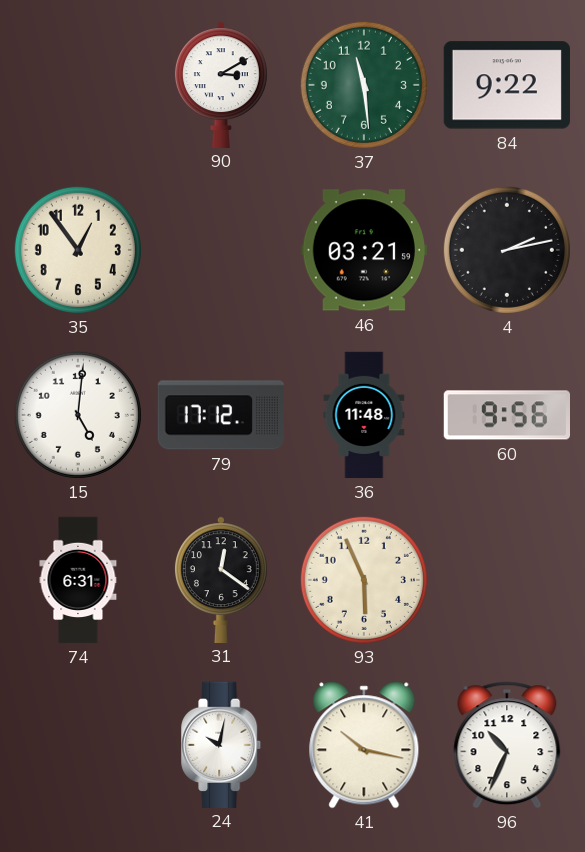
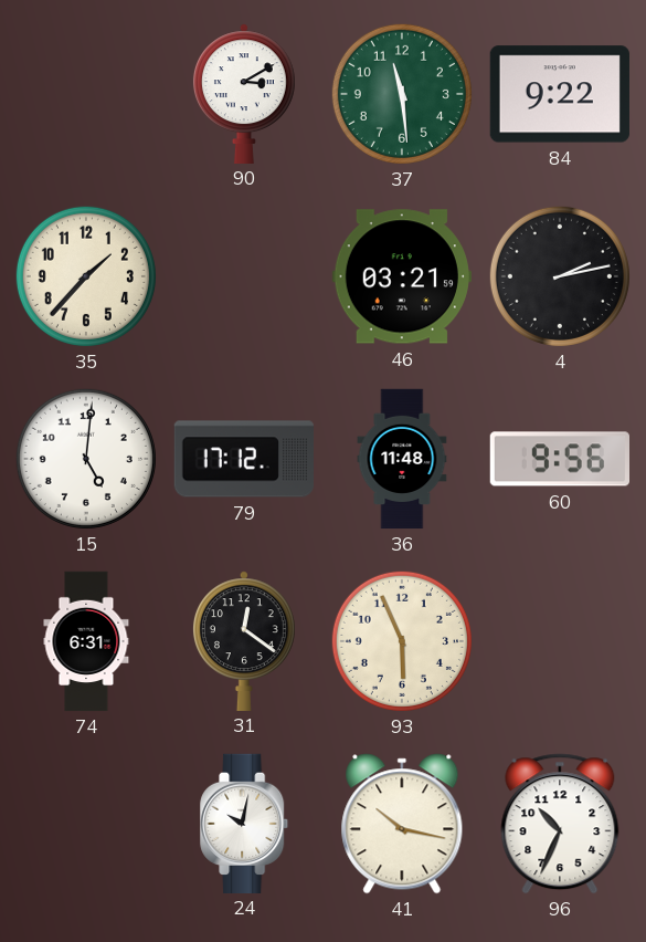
35: 12:54 -> 1:37
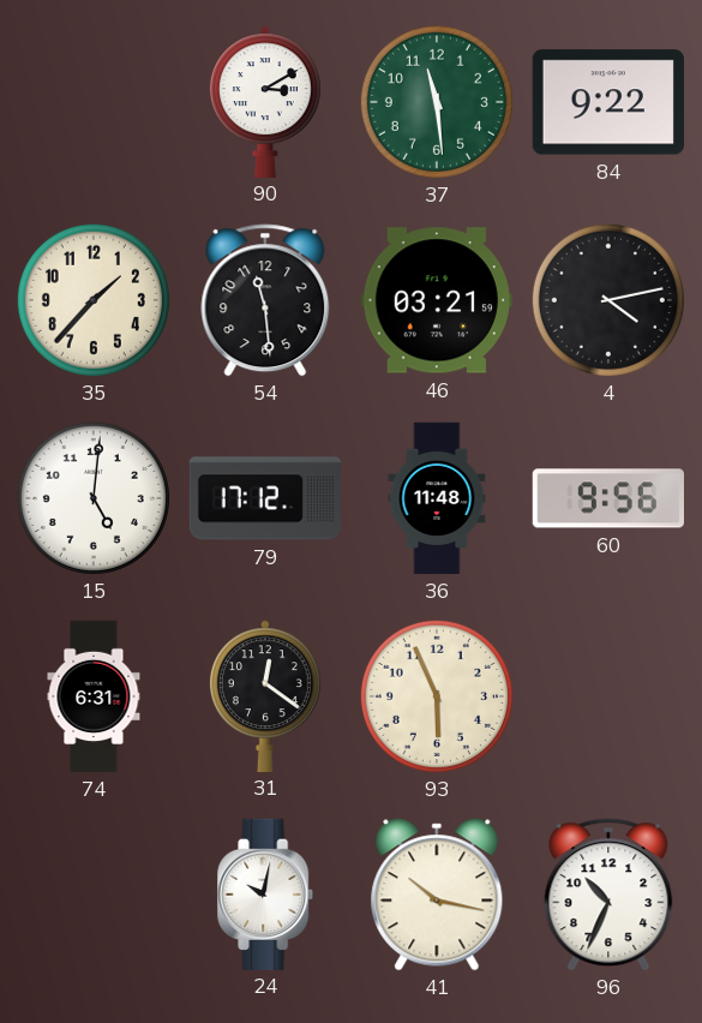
54: none -> 11:29
4: 2:13 -> 4:13
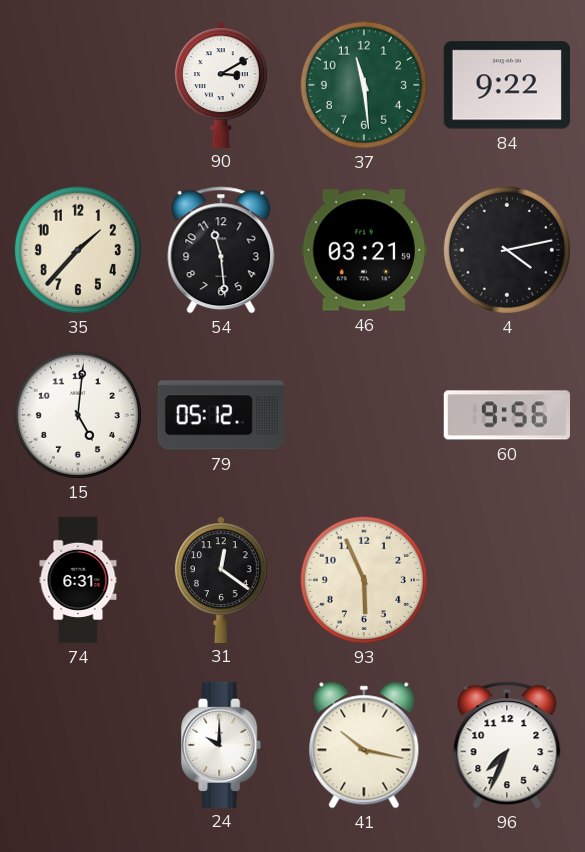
79: 17:12 -> 05:12
36: 11:48 -> none
24: 10:02 -> 10:00
96: 10:34 -> 7:34
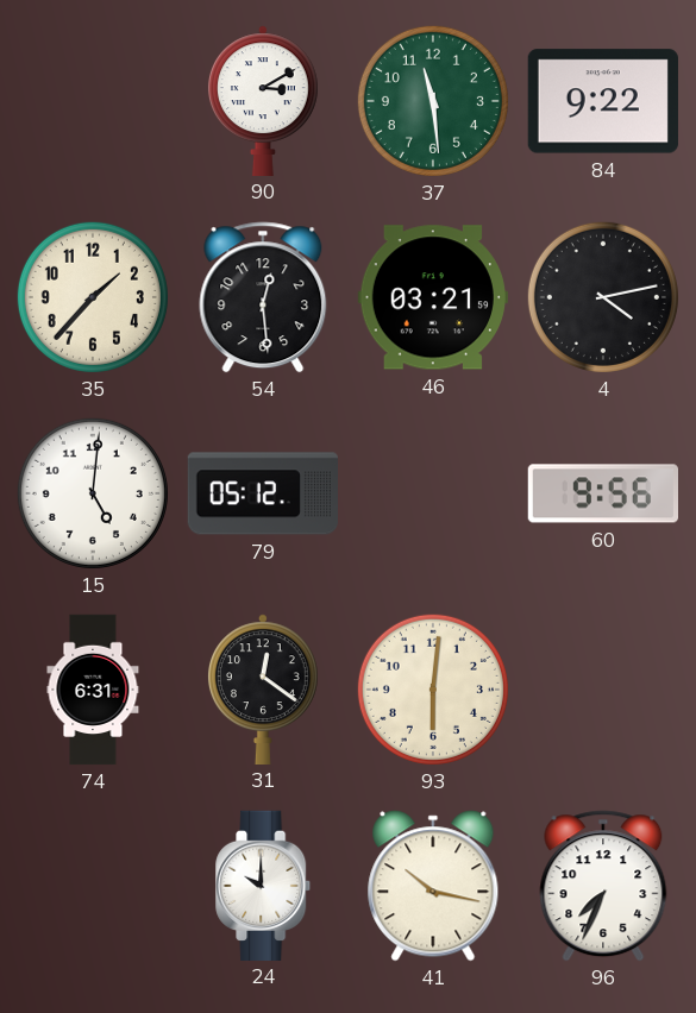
54: 11:29 -> 12:29
93: 5:56 -> 6:01
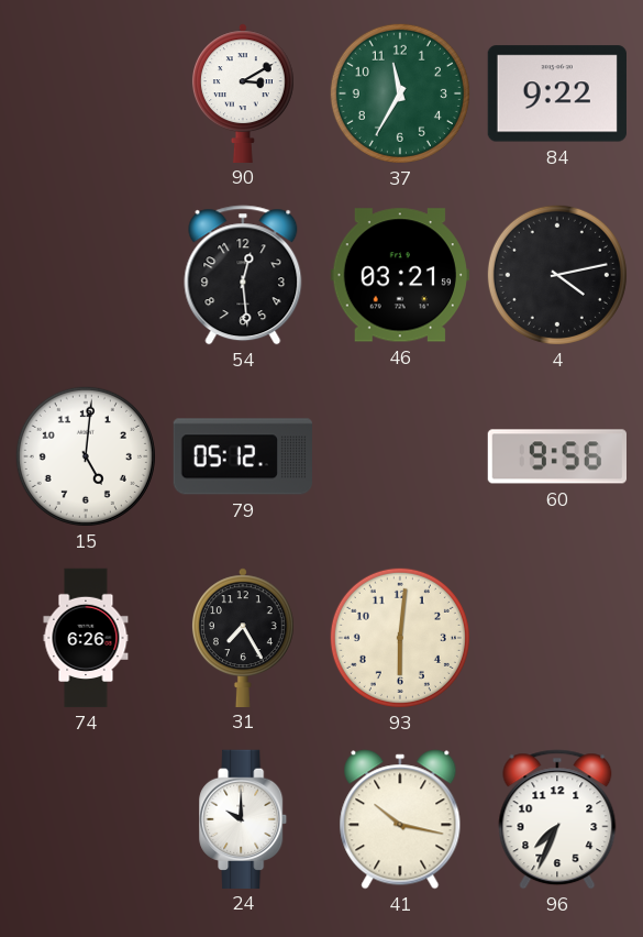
37: 11:29 -> 11:35
35: 1:37 -> none
74: 6:31 -> 6:26
31: 12:21 -> 7:25
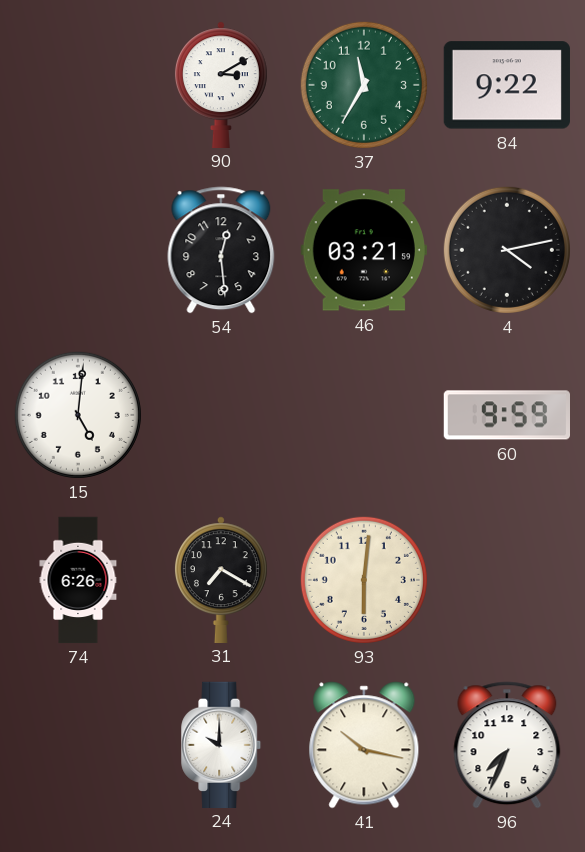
79: 05:12 -> none
60: 9:56 -> 9:59
31: 7:25 -> 7:20
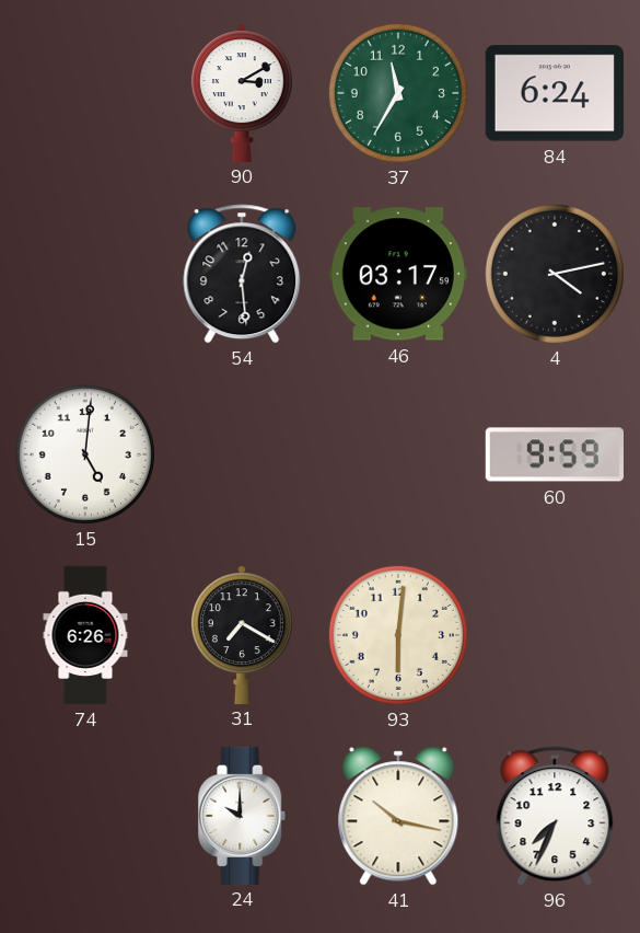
84: 9:22 -> 6:24
46: 03:21 -> 03:17
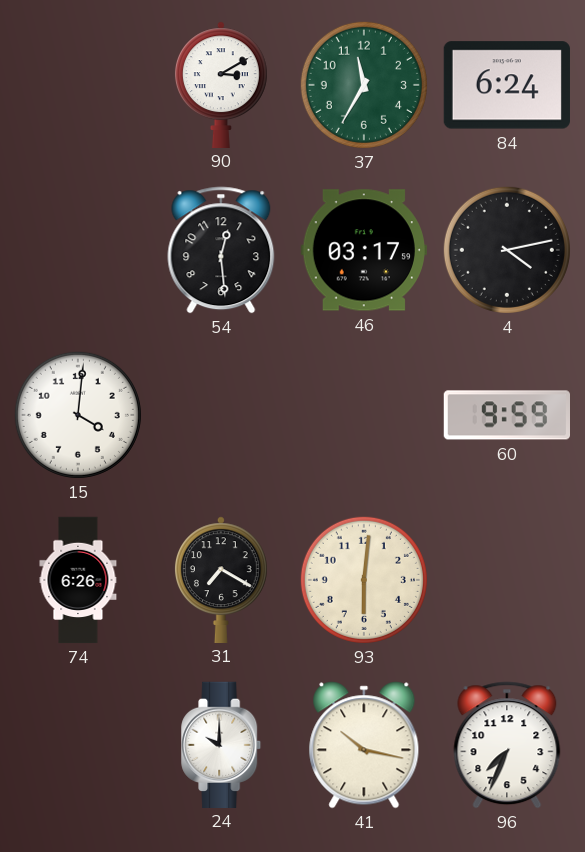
15: 5:01 -> 4:01
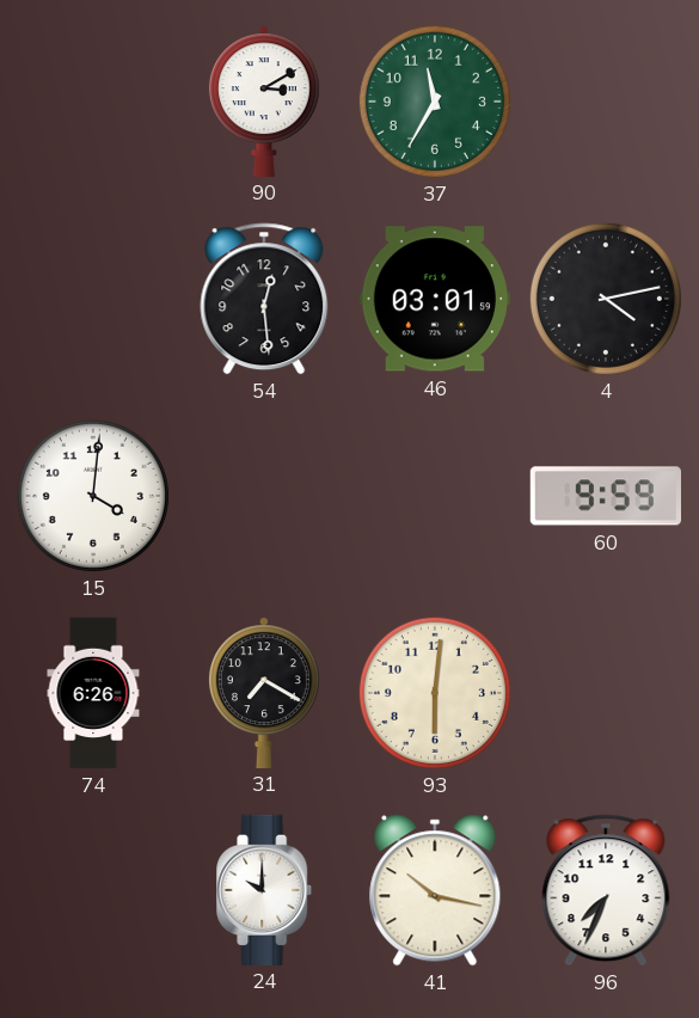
84: 6:24 -> none
46: 03:17 -> 03:01
